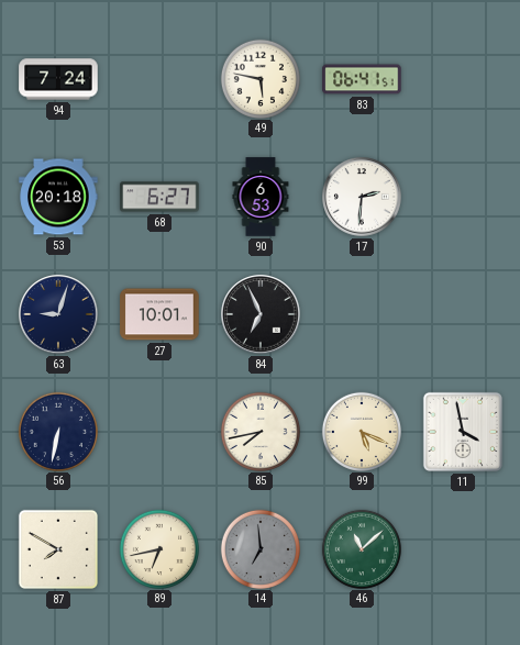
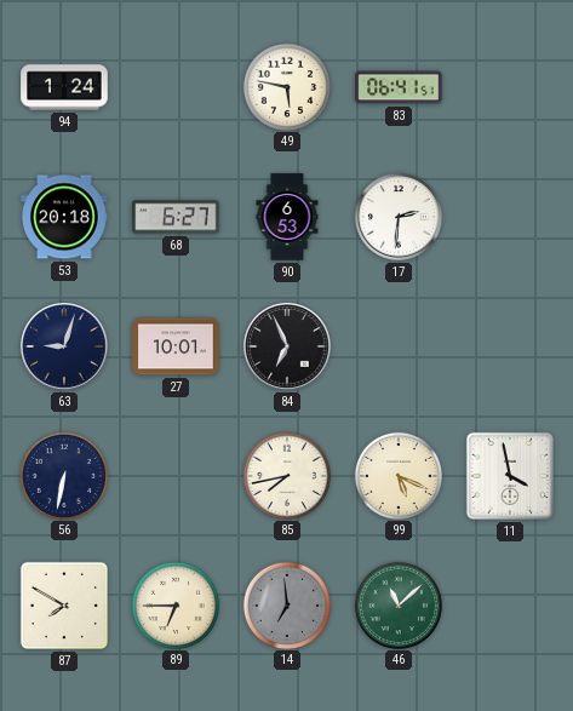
94: 7:24 -> 1:24
89: 6:43 -> 6:45
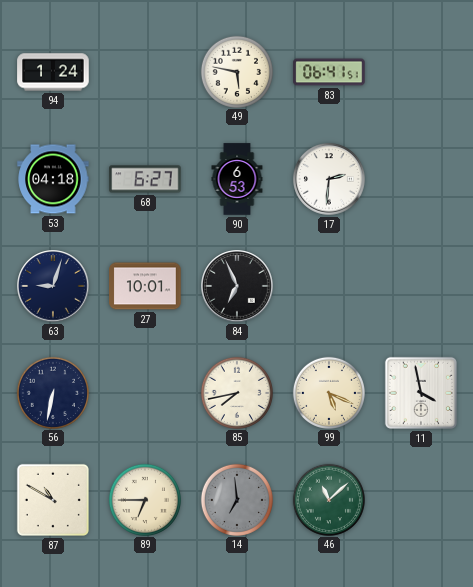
53: 20:18 -> 04:18
87: 7:50 -> 10:50
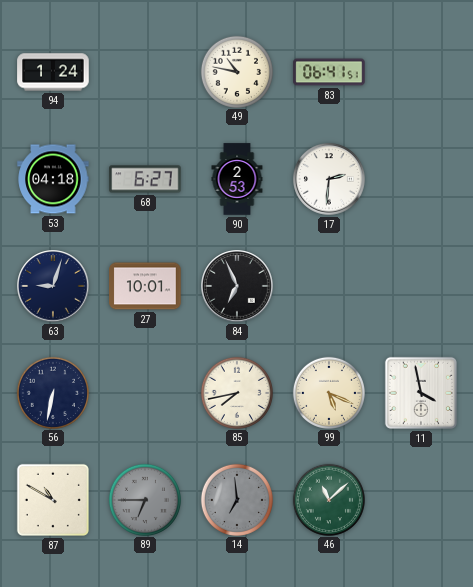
49: 5:47 -> 10:47
90: 6:53 -> 2:53
89 dial: cream -> grey
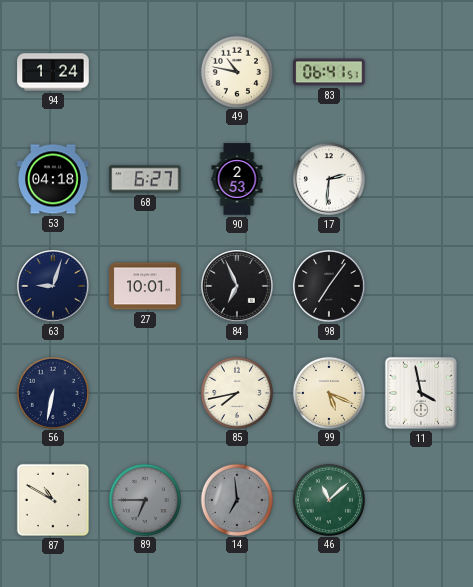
98: none -> 7:06
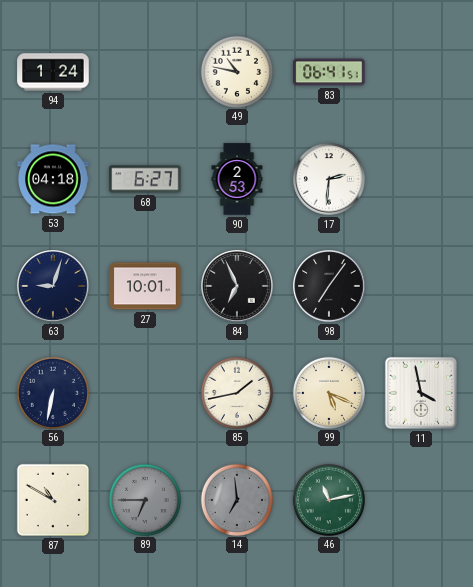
85: 7:43 -> 1:43
46: 11:08 -> 11:13
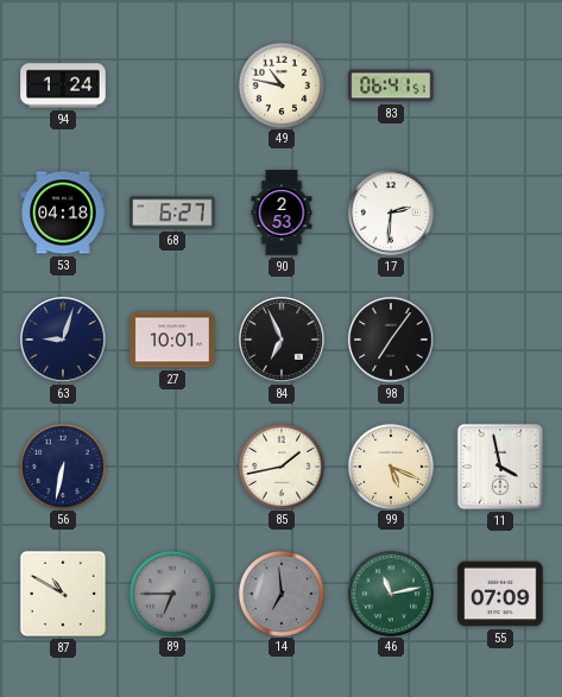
55: none -> 07:09
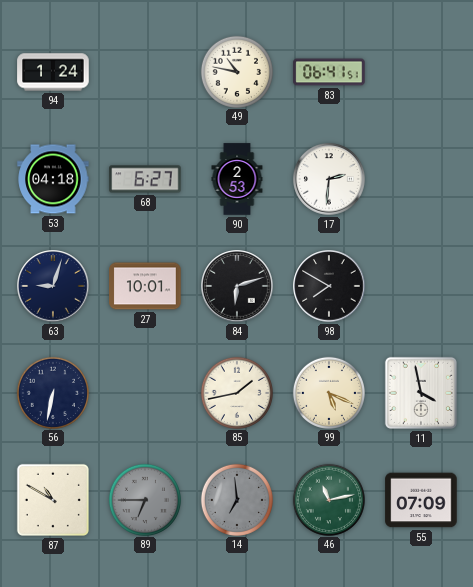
84: 6:56 -> 6:12
98: 7:06 -> 7:50
